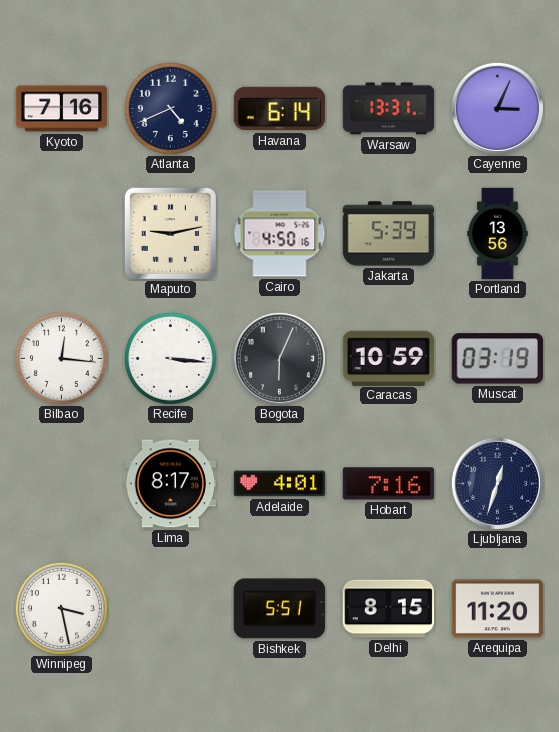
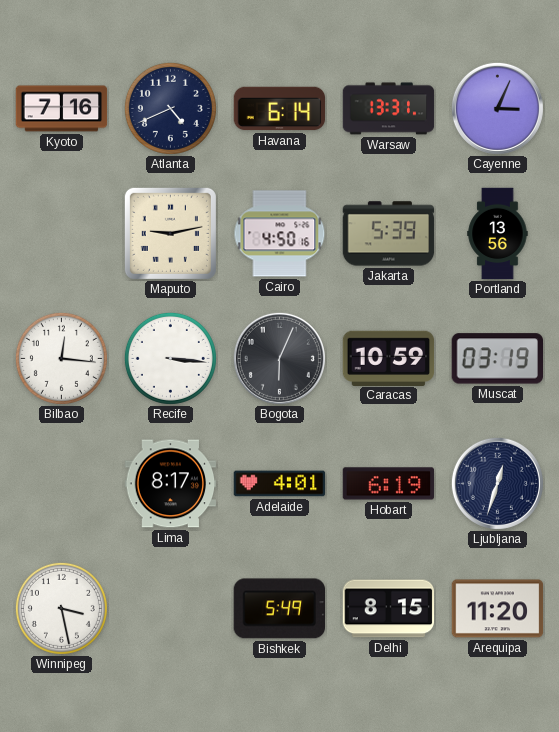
Hobart: 7:16 -> 6:19
Bishkek: 5:51 -> 5:49
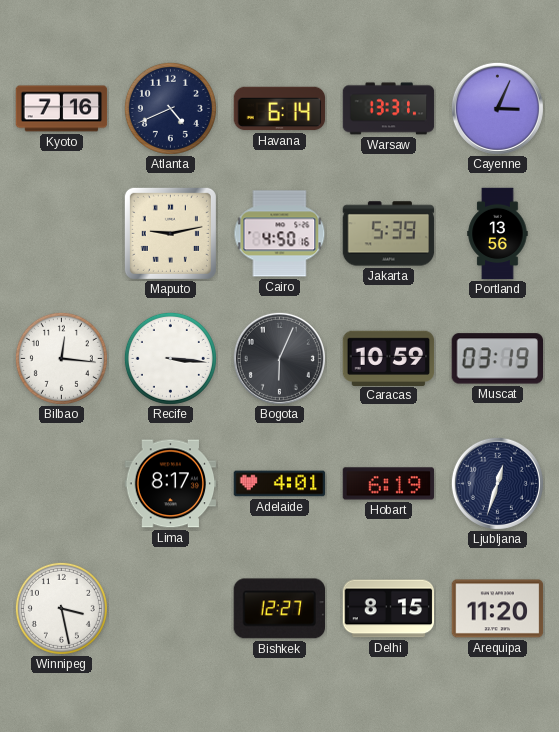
Bishkek: 5:49 -> 12:27
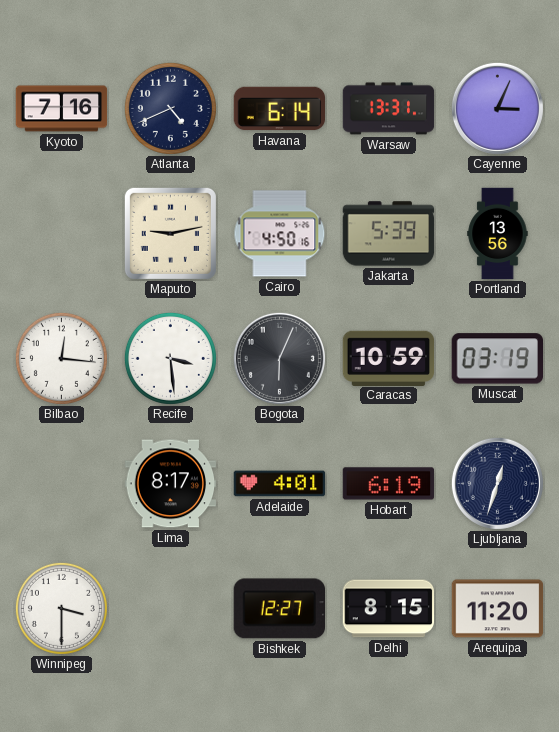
Recife: 3:16 -> 3:29
Winnipeg: 3:28 -> 3:30
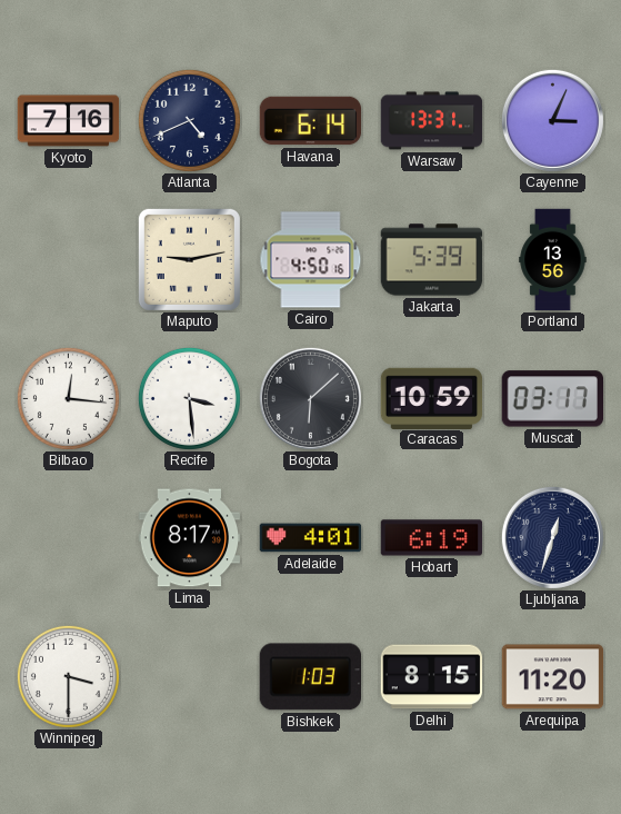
Bogota: 6:04 -> 6:08
Muscat: 03:19 -> 03:17
Bishkek: 12:27 -> 1:03
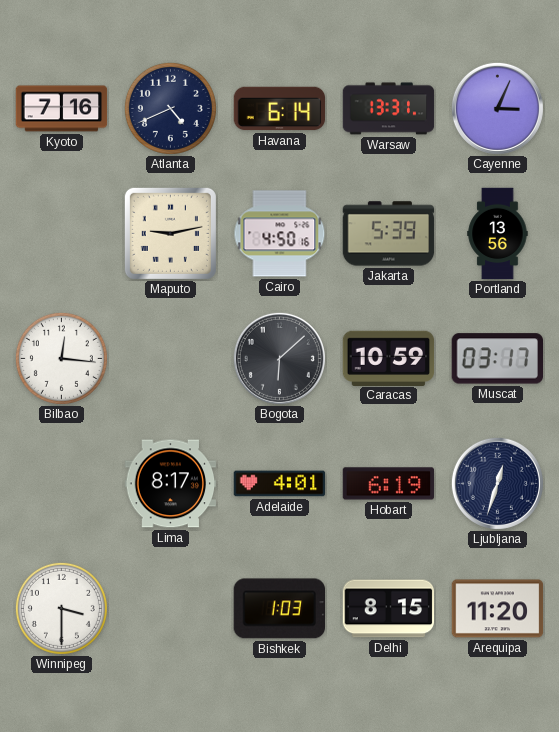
Recife: 3:29 -> none
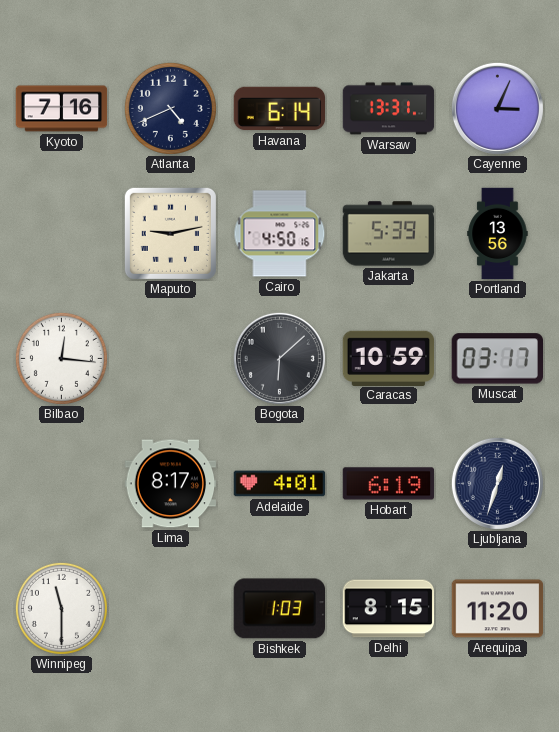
Winnipeg: 3:30 -> 11:30
